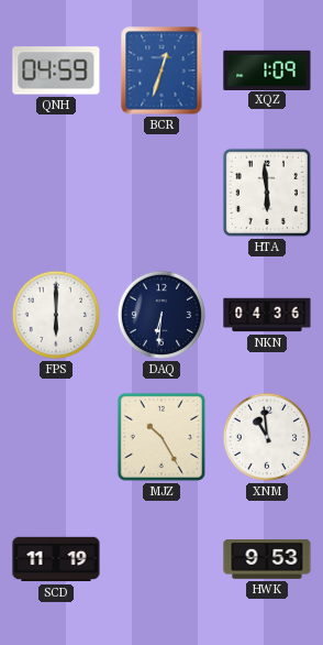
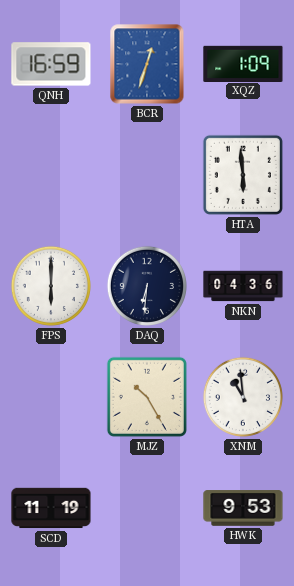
QNH: 04:59 -> 16:59
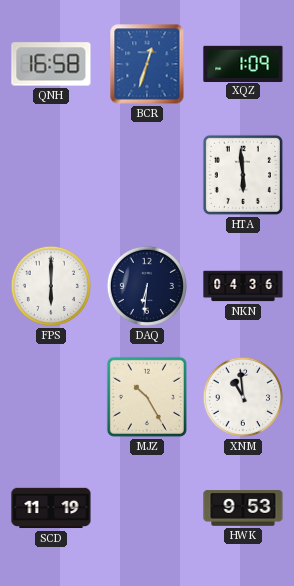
QNH: 16:59 -> 16:58
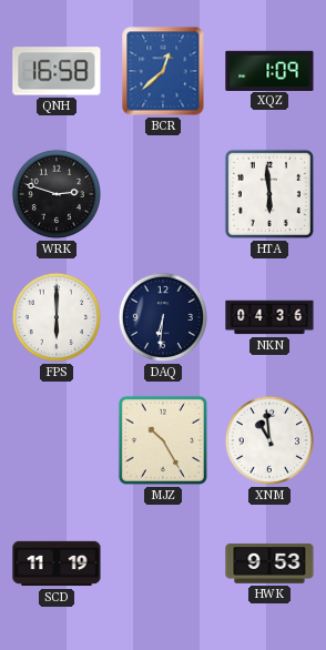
BCR: 12:33 -> 12:38
WRK: none -> 2:48
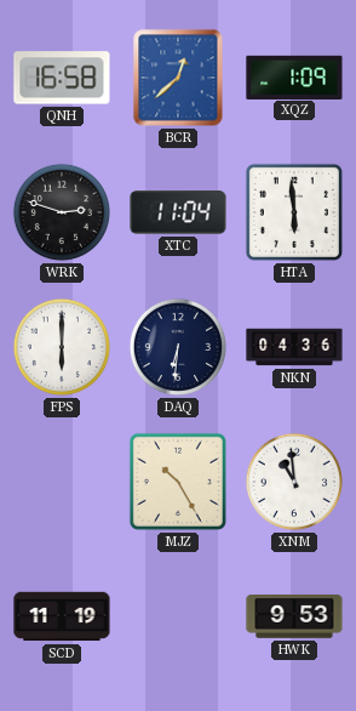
XTC: none -> 11:04
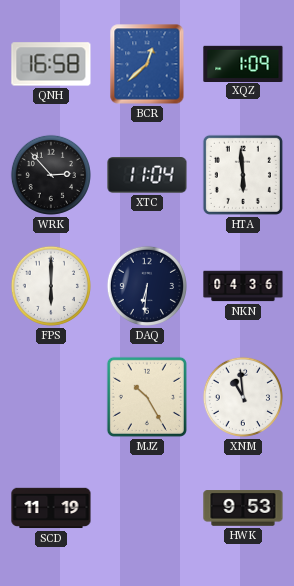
WRK: 2:48 -> 2:53
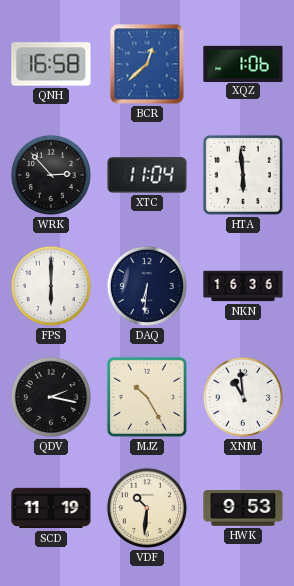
XQZ: 1:09 -> 1:06
NKN: 04:36 -> 16:36
QDV: none -> 2:17
VDF: none -> 10:31
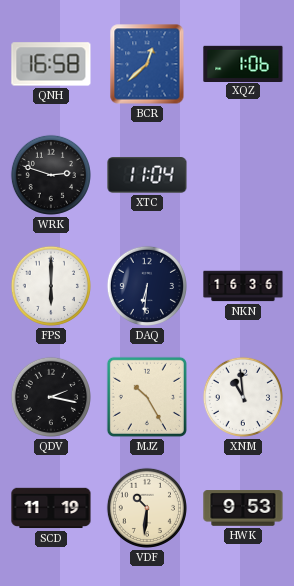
WRK: 2:53 -> 2:48
HTA: 5:59 -> none
